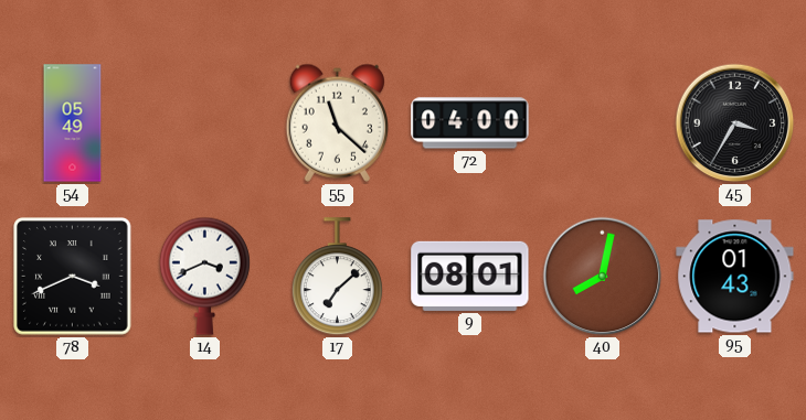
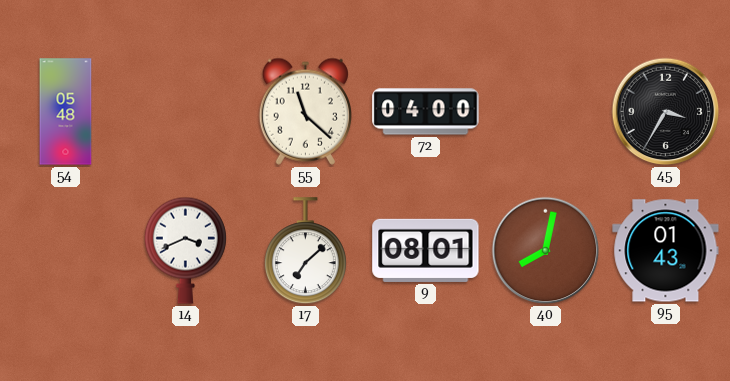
54: 05:49 -> 05:48
78: 3:41 -> none
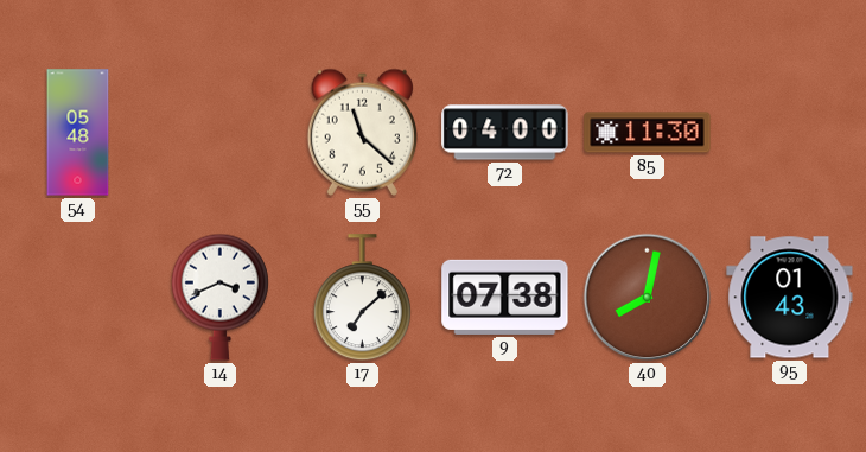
85: none -> 11:30
45: 3:35 -> none
9: 08:01 -> 07:38
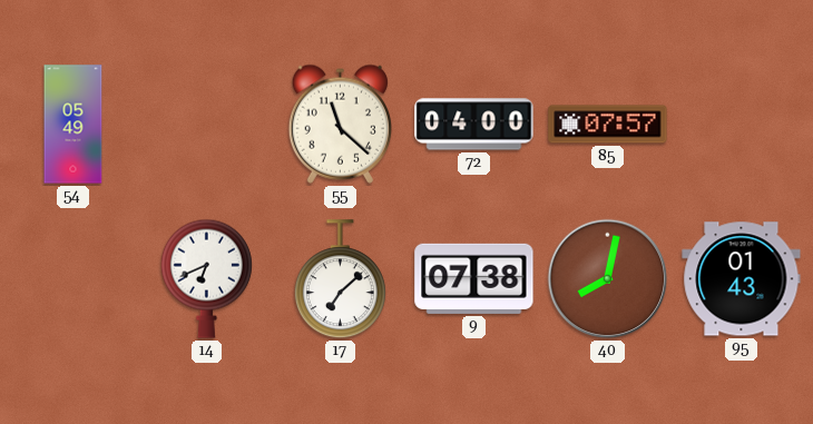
54: 05:48 -> 05:49
85: 11:30 -> 07:57
14: 3:41 -> 6:41
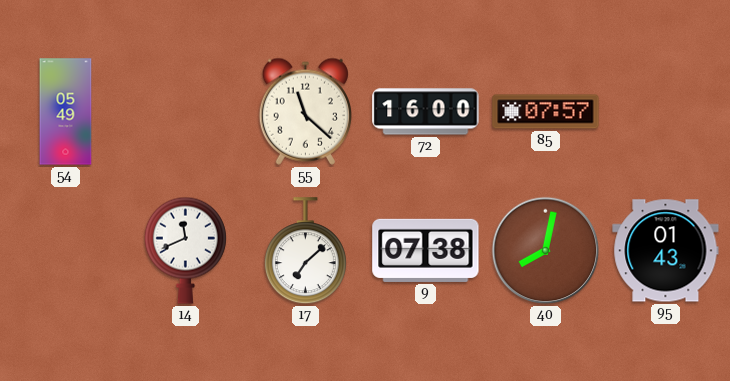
72: 04:00 -> 16:00
14: 6:41 -> 11:41
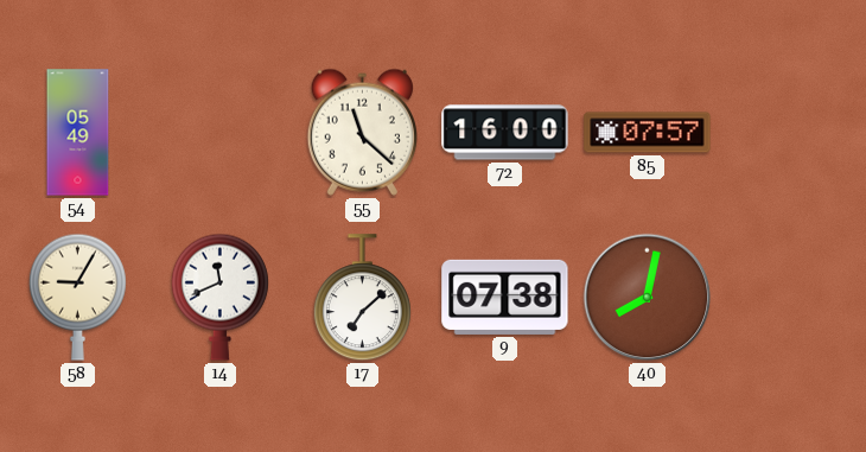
58: none -> 9:05
95: 01:43 -> none
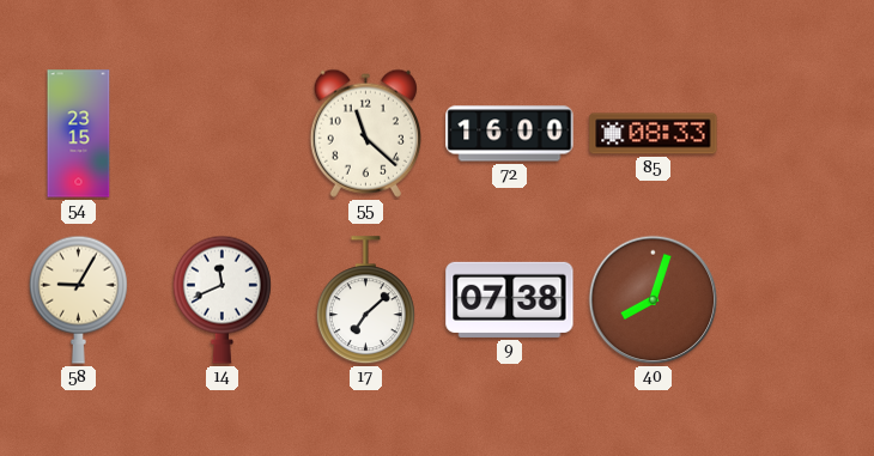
54: 05:49 -> 23:15
85: 07:57 -> 08:33
40: 8:02 -> 8:03
